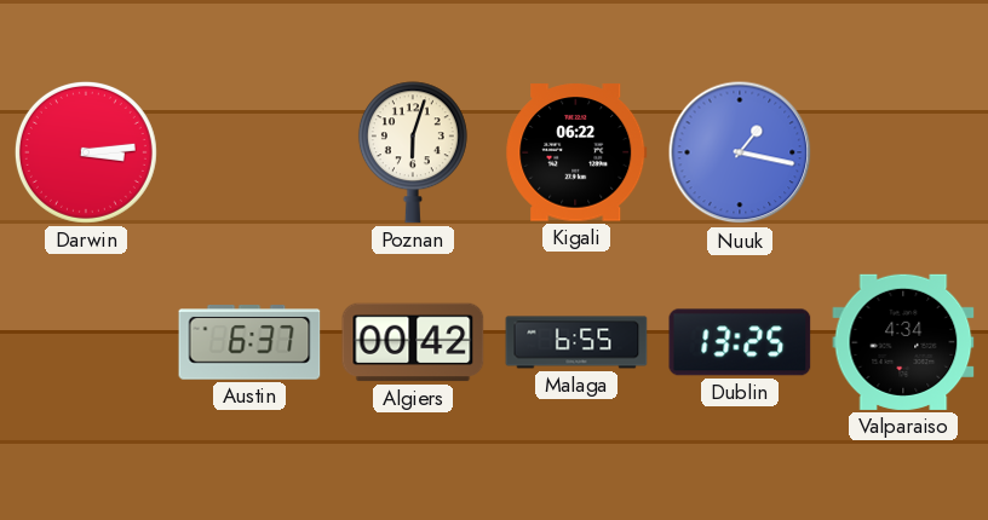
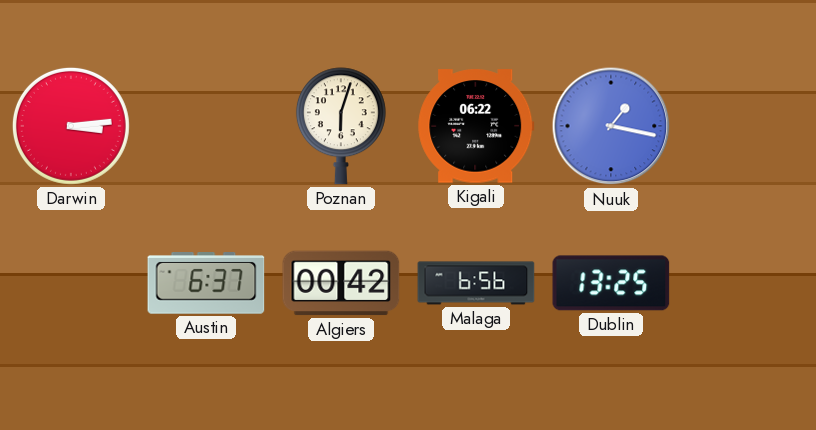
Malaga: 6:55 -> 6:56
Valparaiso: 4:34 -> none
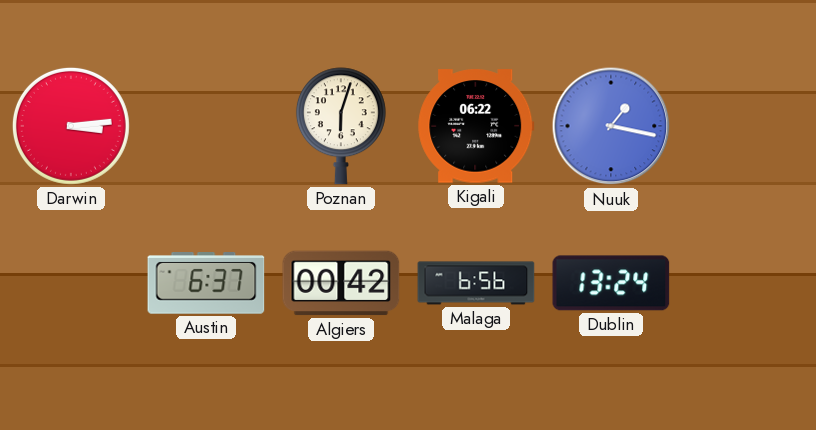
Dublin: 13:25 -> 13:24
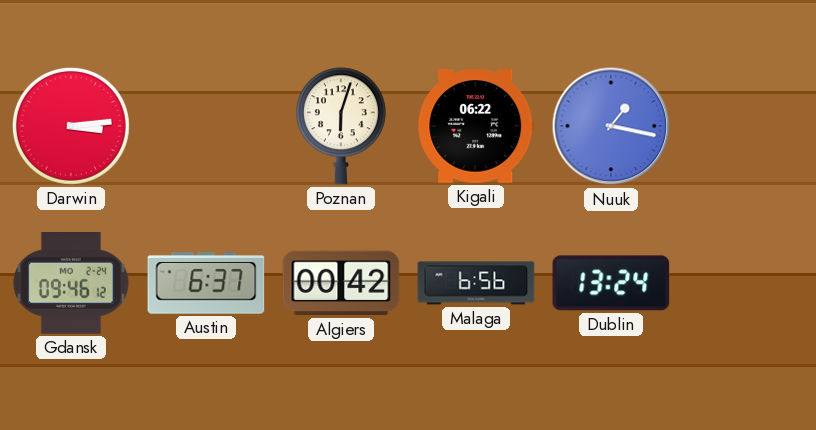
Gdansk: none -> 09:46
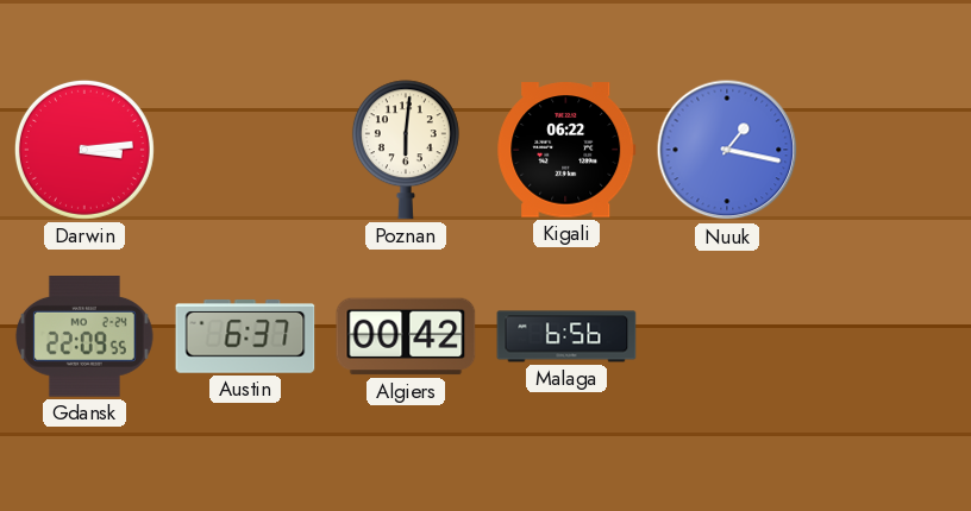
Poznan: 6:03 -> 6:01
Gdansk: 09:46 -> 22:09
Dublin: 13:24 -> none
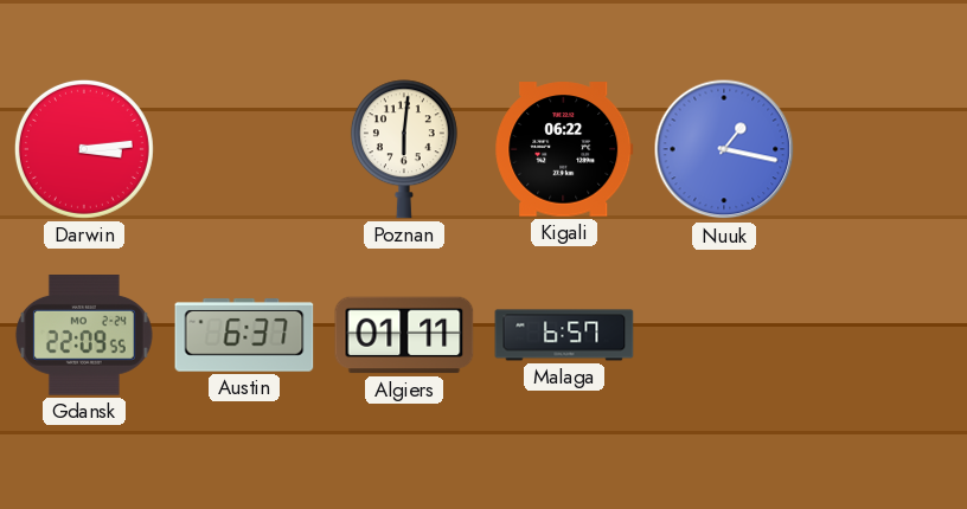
Algiers: 00:42 -> 01:11
Malaga: 6:56 -> 6:57
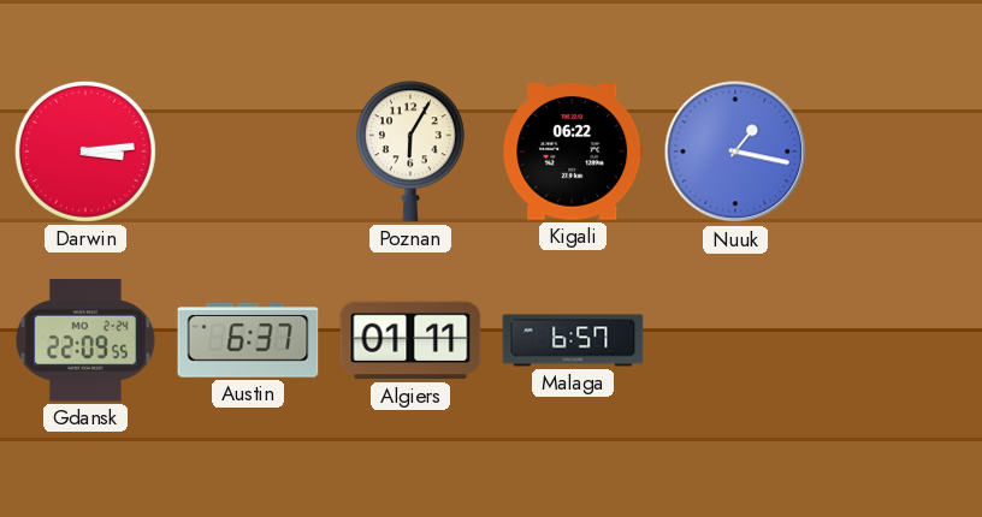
Poznan: 6:01 -> 6:05
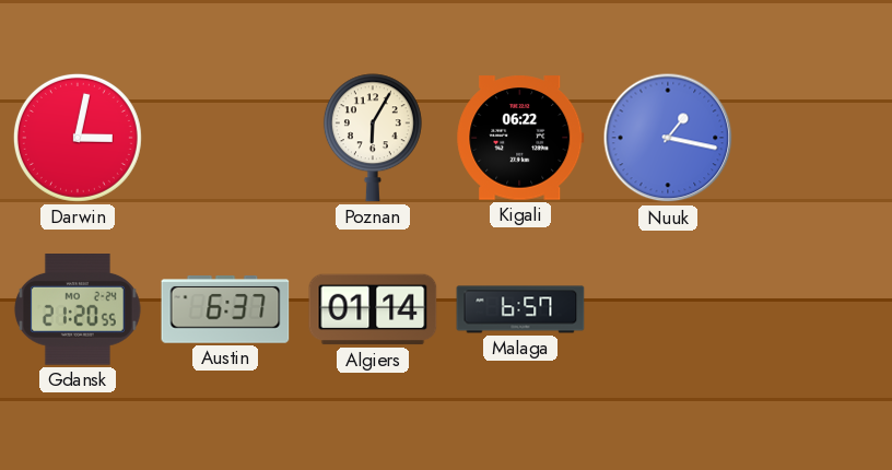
Darwin: 3:14 -> 3:02
Gdansk: 22:09 -> 21:20
Algiers: 01:11 -> 01:14
